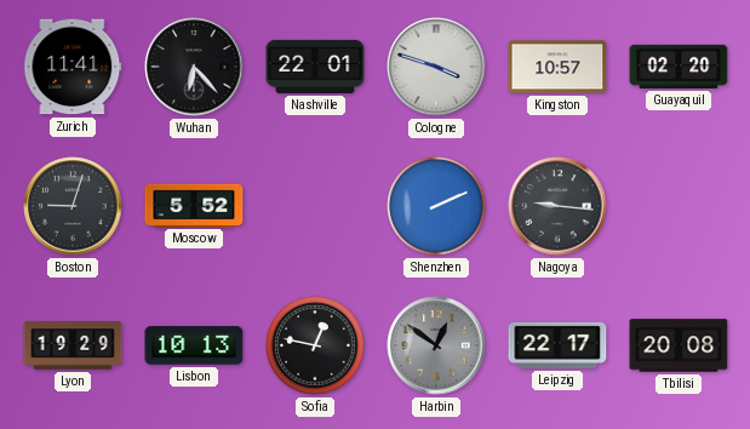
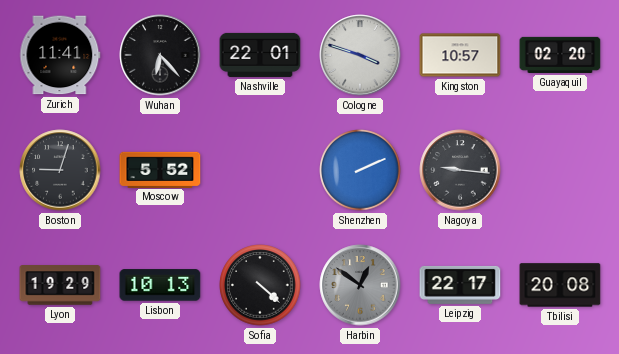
Sofia: 12:47 -> 4:22
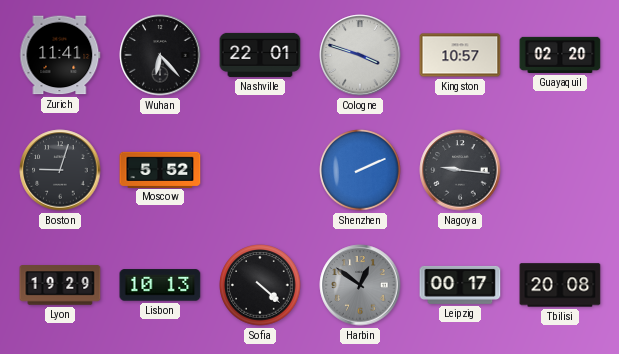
Leipzig: 22:17 -> 00:17
